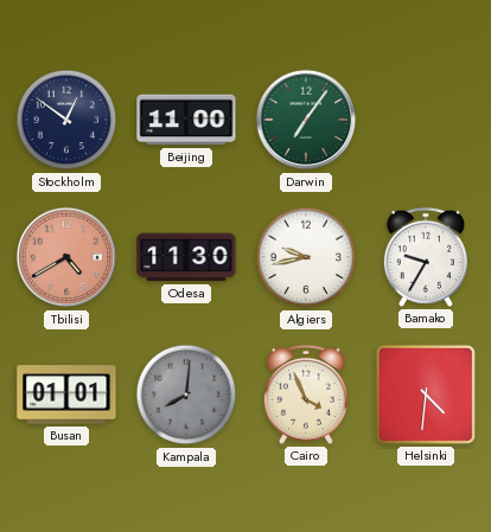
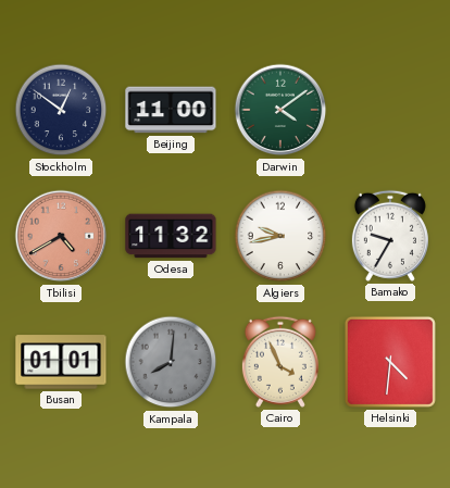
Darwin: 7:06 -> 4:09
Odesa: 11:30 -> 11:32
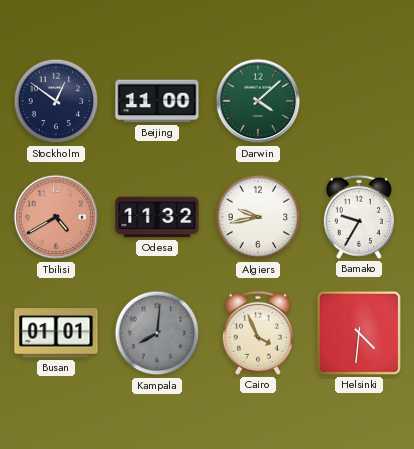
Darwin: 4:09 -> 4:08
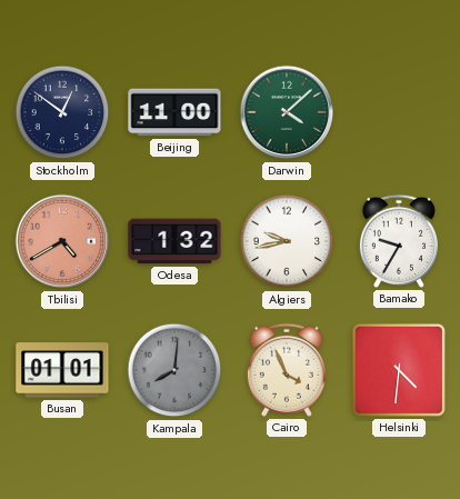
Odesa: 11:32 -> 1:32
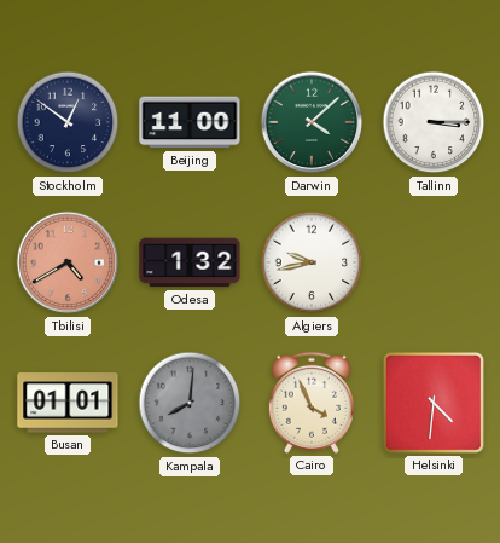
Tallinn: none -> 3:15
Bamako: 9:35 -> none
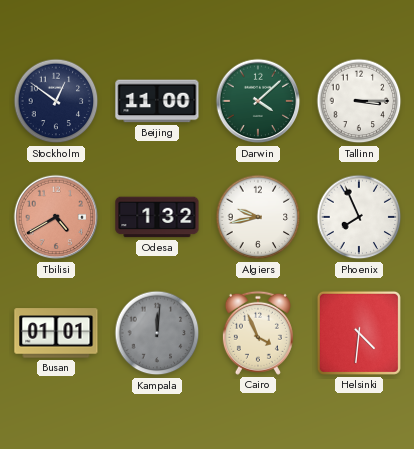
Phoenix: none -> 7:56
Kampala: 8:01 -> 12:01
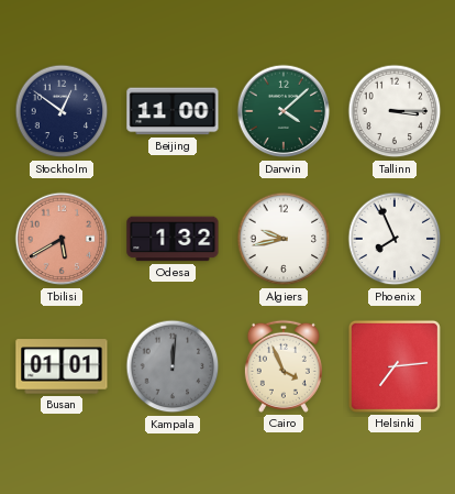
Tbilisi: 4:40 -> 5:40
Helsinki: 4:31 -> 7:14
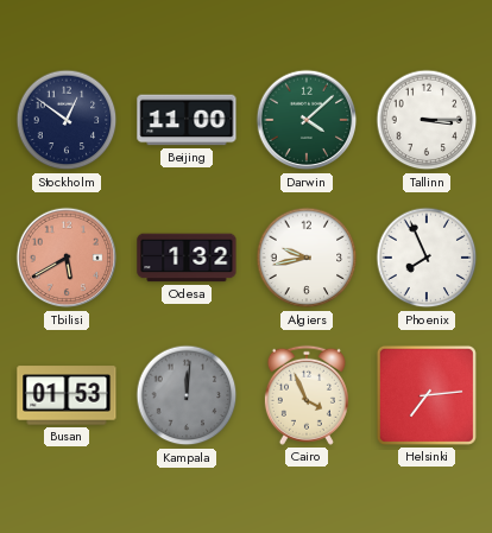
Busan: 01:01 -> 01:53
